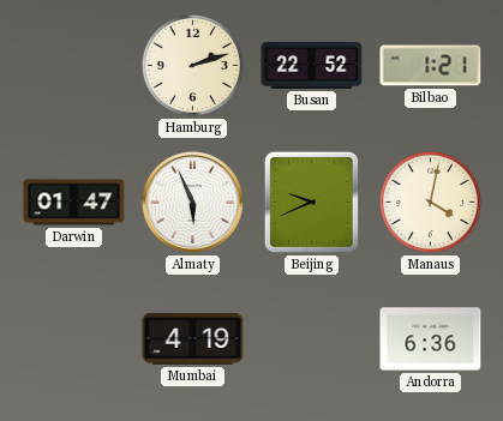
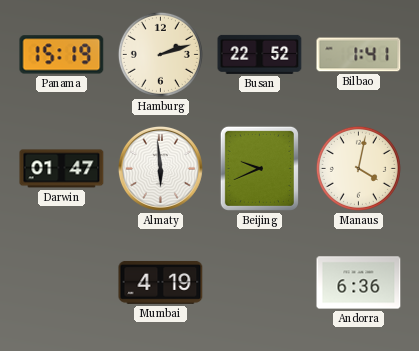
Panama: none -> 15:19
Bilbao: 1:21 -> 1:41
Almaty: 5:56 -> 5:59
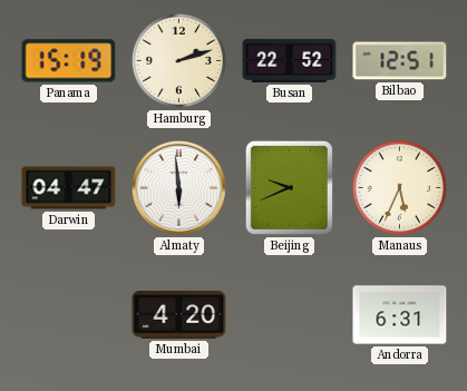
Bilbao: 1:41 -> 12:51
Darwin: 01:47 -> 04:47
Manaus: 4:02 -> 5:34
Mumbai: 4:19 -> 4:20
Andorra: 6:36 -> 6:31
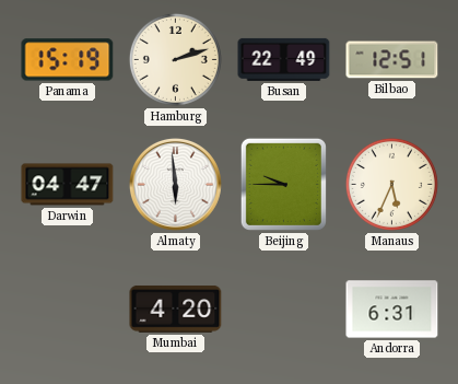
Busan: 22:52 -> 22:49
Beijing: 9:41 -> 9:45
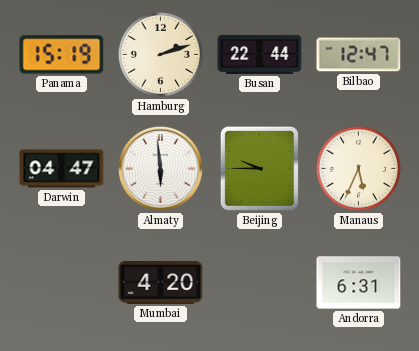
Busan: 22:49 -> 22:44
Bilbao: 12:51 -> 12:47
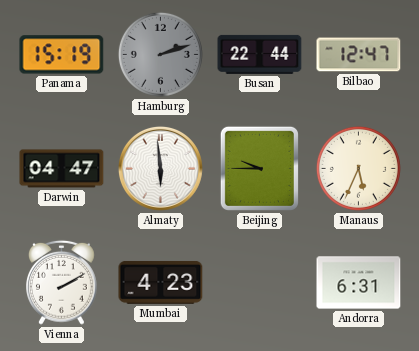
Hamburg dial: cream -> grey
Vienna: none -> 2:10
Mumbai: 4:20 -> 4:23
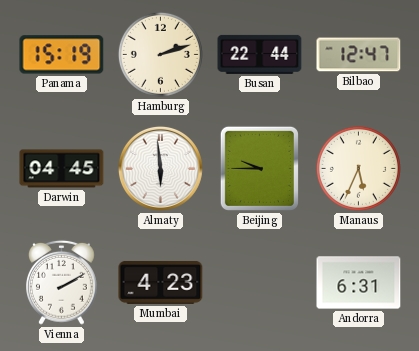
Hamburg dial: grey -> cream
Darwin: 04:47 -> 04:45
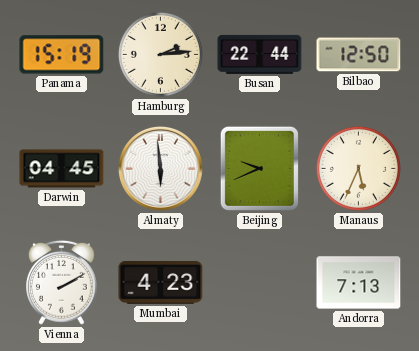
Hamburg: 2:12 -> 2:14
Bilbao: 12:47 -> 12:50
Beijing: 9:45 -> 9:41
Andorra: 6:31 -> 7:13
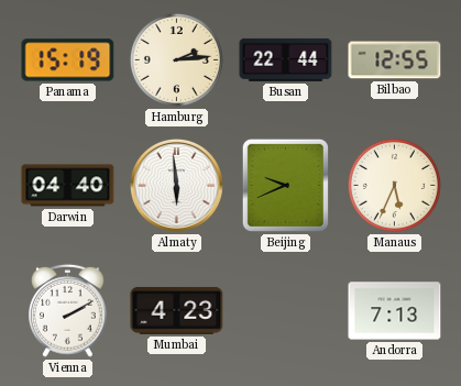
Bilbao: 12:50 -> 12:55
Darwin: 04:45 -> 04:40
